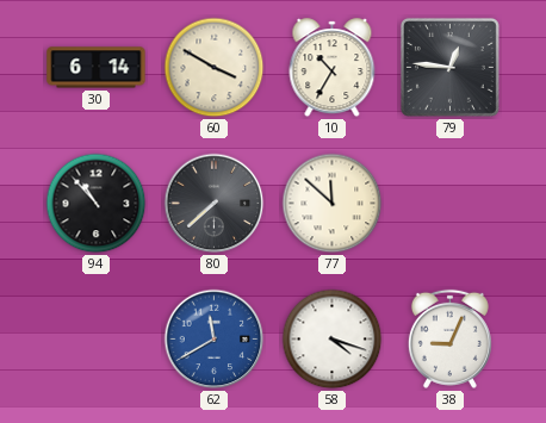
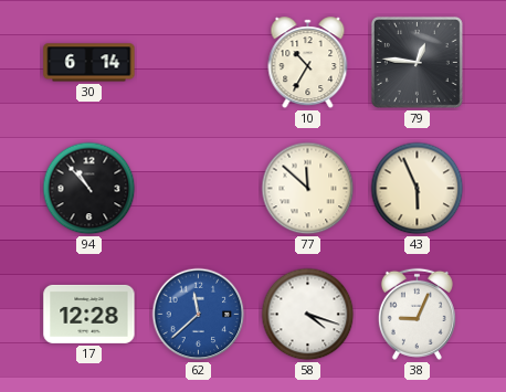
60: 3:50 -> none
80: 7:38 -> none
43: none -> 5:56
17: none -> 12:28
62: 11:40 -> 11:38
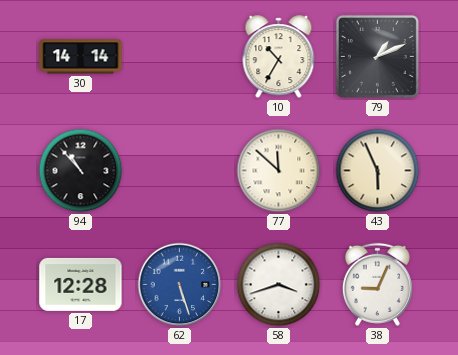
30: 6:14 -> 14:14
79: 12:46 -> 1:11
62: 11:38 -> 5:27
58: 4:18 -> 3:42
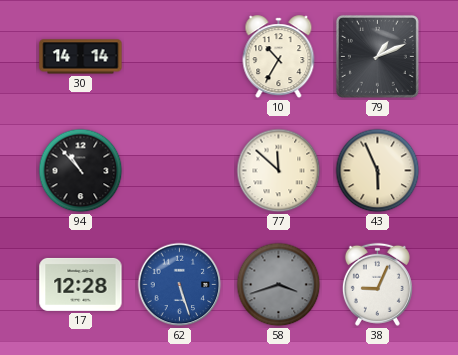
58 dial: white -> grey
